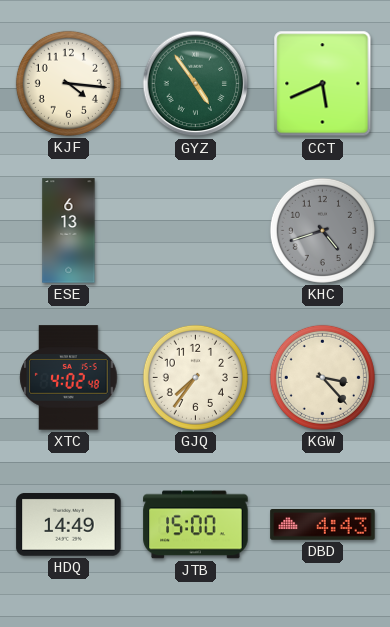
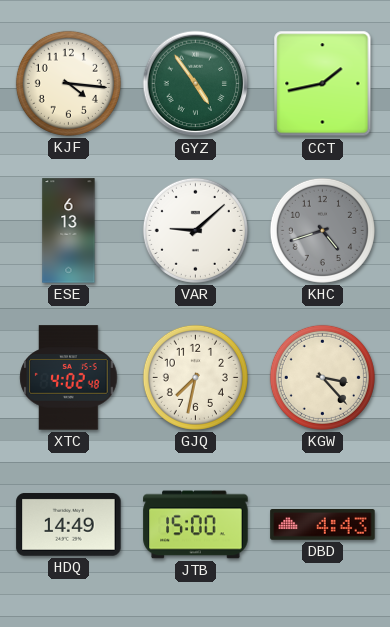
CCT: 5:41 -> 1:43
VAR: none -> 9:08
GJQ: 7:36 -> 7:32
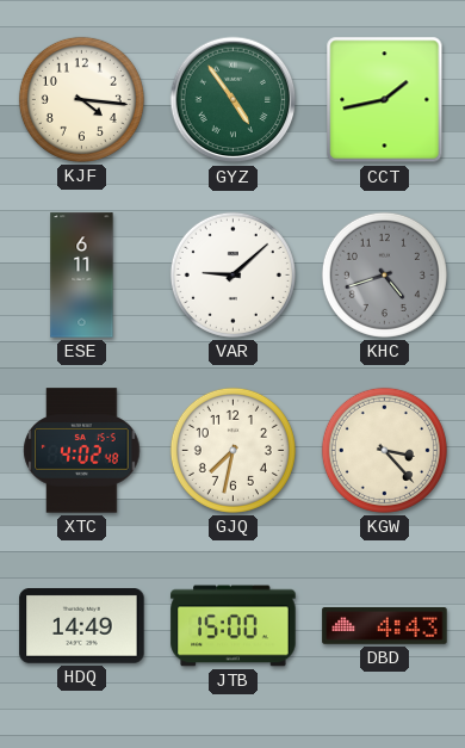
ESE: 6:13 -> 6:11
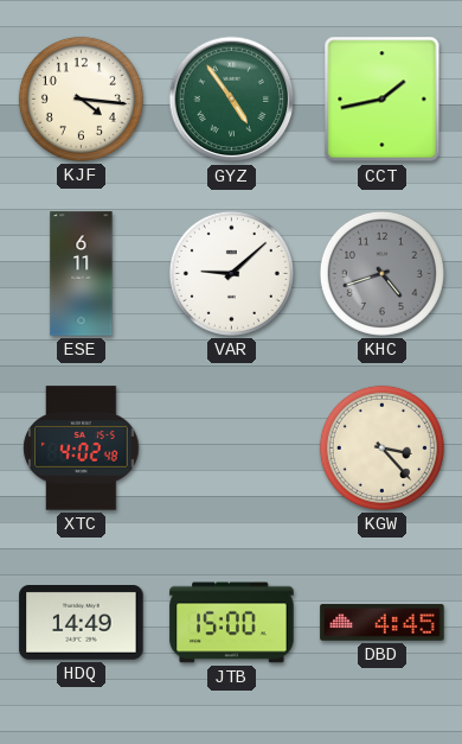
GJQ: 7:32 -> none
DBD: 4:43 -> 4:45
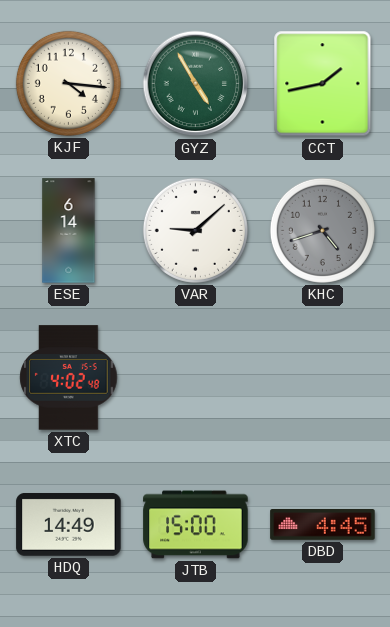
GYZ: 4:54 -> 4:55
ESE: 6:11 -> 6:14
KGW: 3:23 -> none
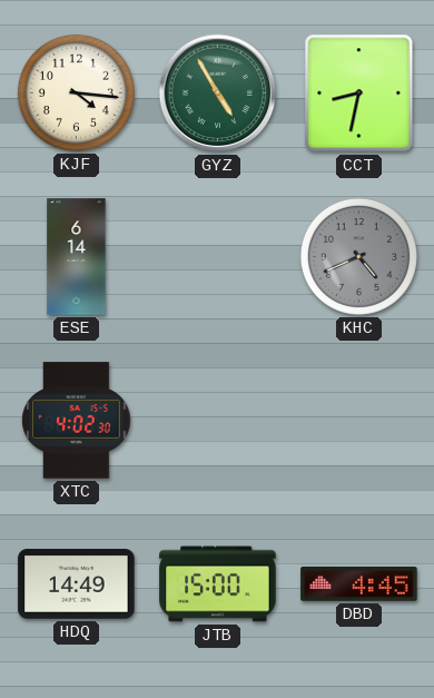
CCT: 1:43 -> 8:32
VAR: 9:08 -> none
KHC: 4:42 -> 4:41
XTC: 4:02:48 -> 4:02:30
